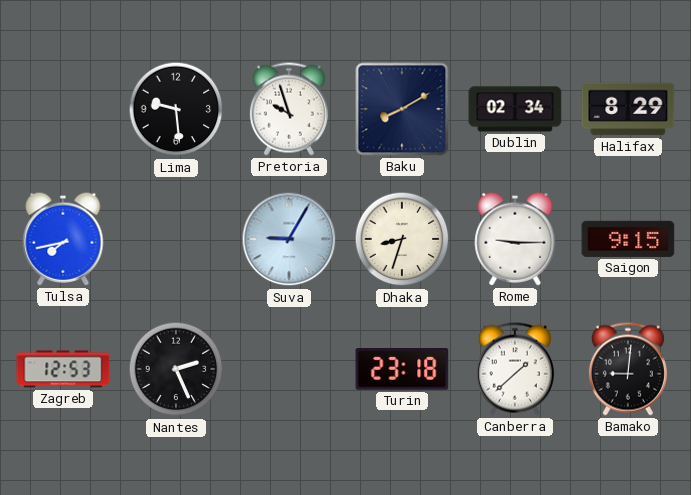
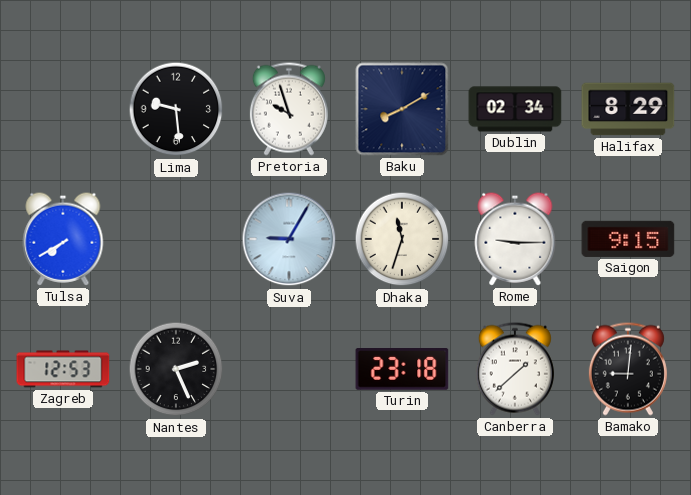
Tulsa: 7:43 -> 7:40
Dhaka: 8:33 -> 11:33
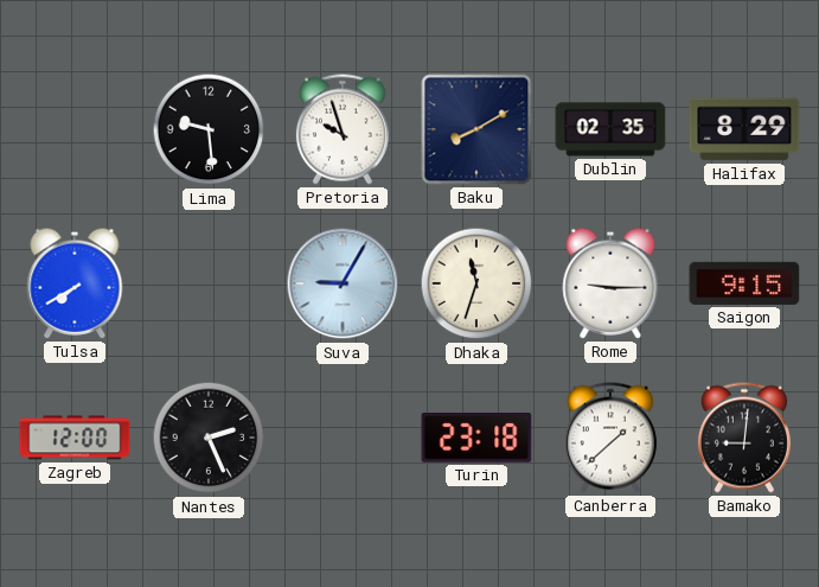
Dublin: 02:34 -> 02:35
Zagreb: 12:53 -> 12:00
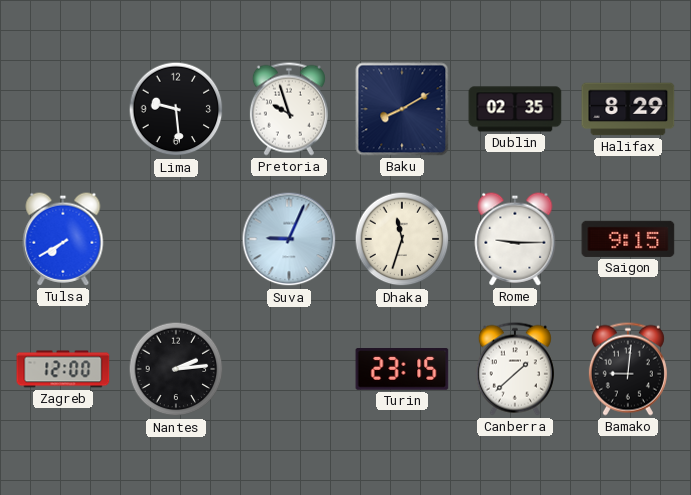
Suva: 9:05 -> 9:04
Nantes: 2:26 -> 2:14
Turin: 23:18 -> 23:15
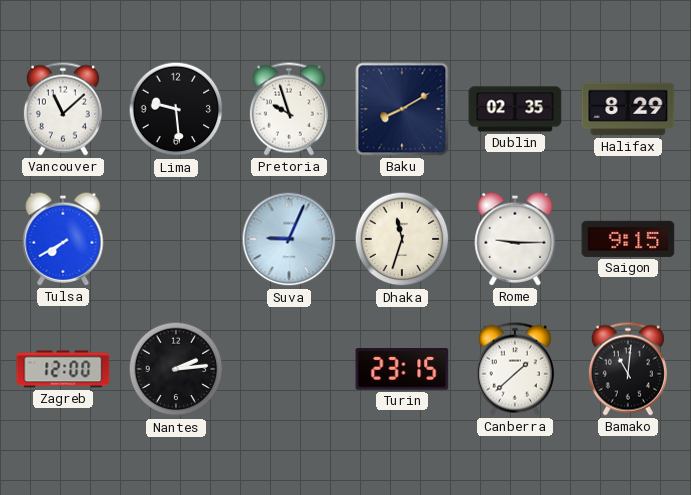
Vancouver: none -> 11:08
Bamako: 9:01 -> 11:01
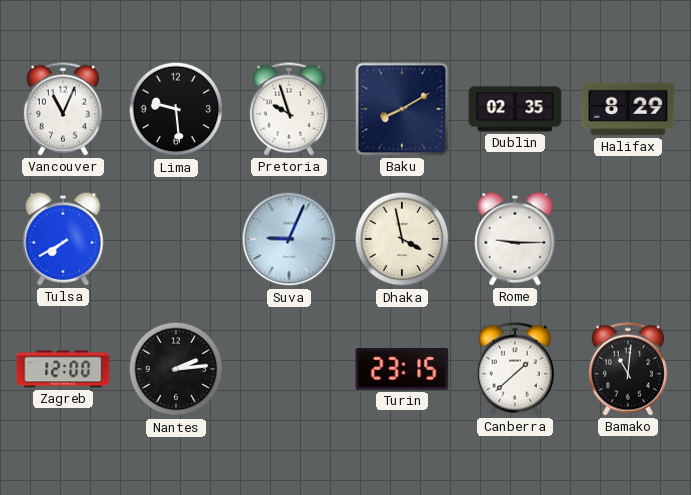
Vancouver: 11:08 -> 11:04
Dhaka: 11:33 -> 3:58
Saigon: 9:15 -> none
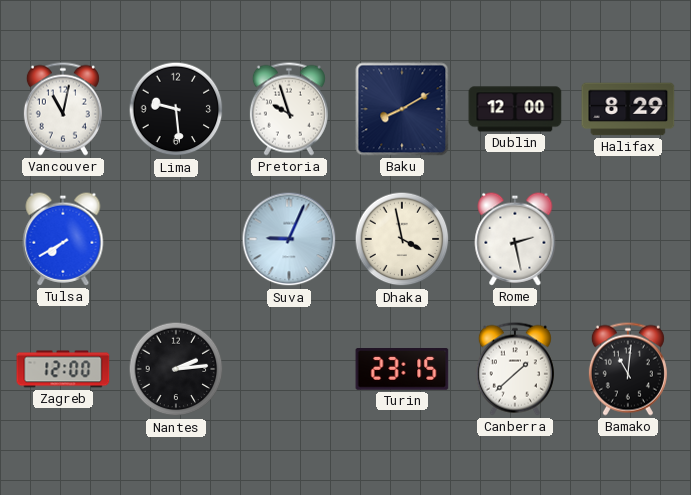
Vancouver: 11:04 -> 11:02
Dublin: 02:35 -> 12:00
Rome: 9:15 -> 2:28
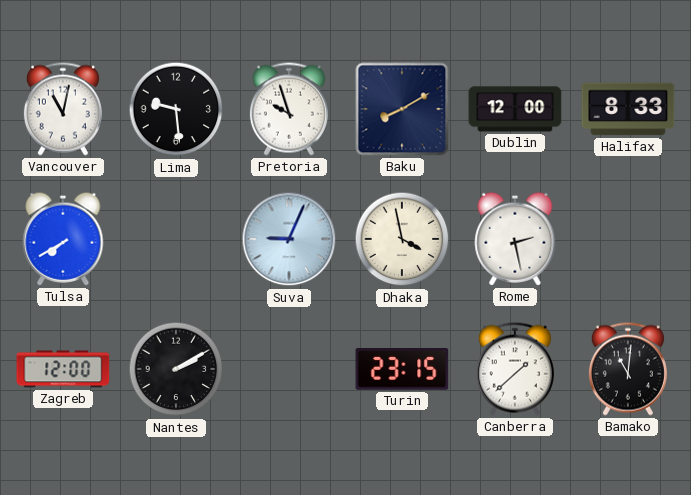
Halifax: 8:29 -> 8:33
Nantes: 2:14 -> 2:10
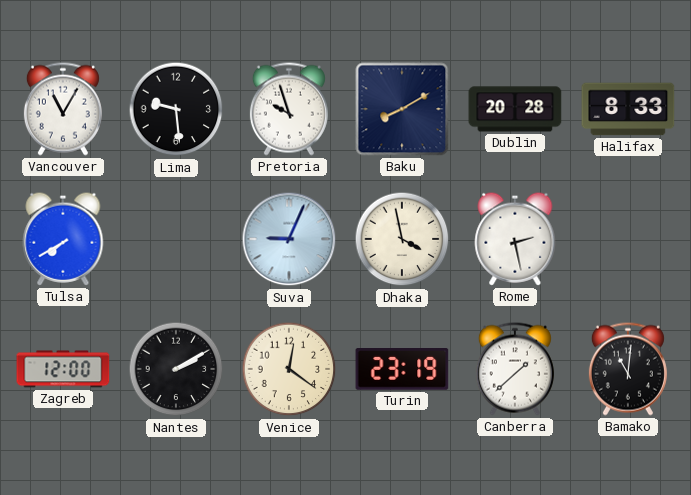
Vancouver: 11:02 -> 11:05
Dublin: 12:00 -> 20:28
Venice: none -> 12:21
Turin: 23:15 -> 23:19
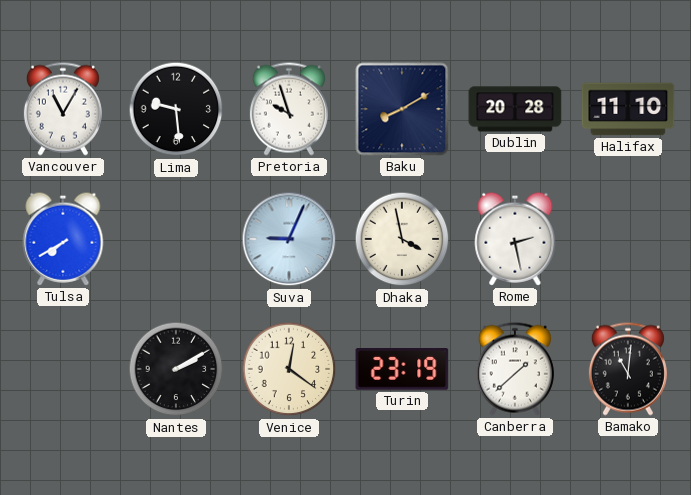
Halifax: 8:33 -> 11:10
Zagreb: 12:00 -> none
